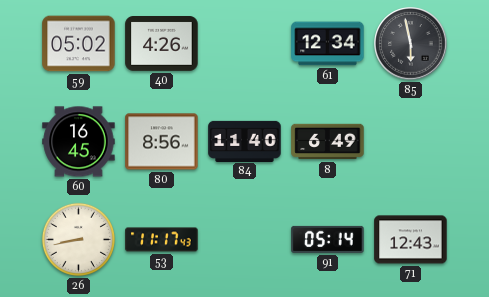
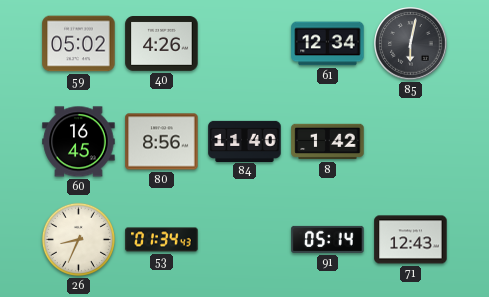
85: 5:58 -> 6:02
8: 6:49 -> 1:42
26: 8:43 -> 8:34
53: 11:17 -> 01:34
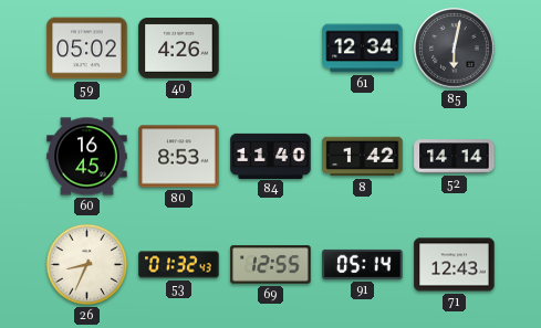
80: 8:56 -> 8:53
52: none -> 14:14
53: 01:34 -> 01:32
69: none -> 12:55
